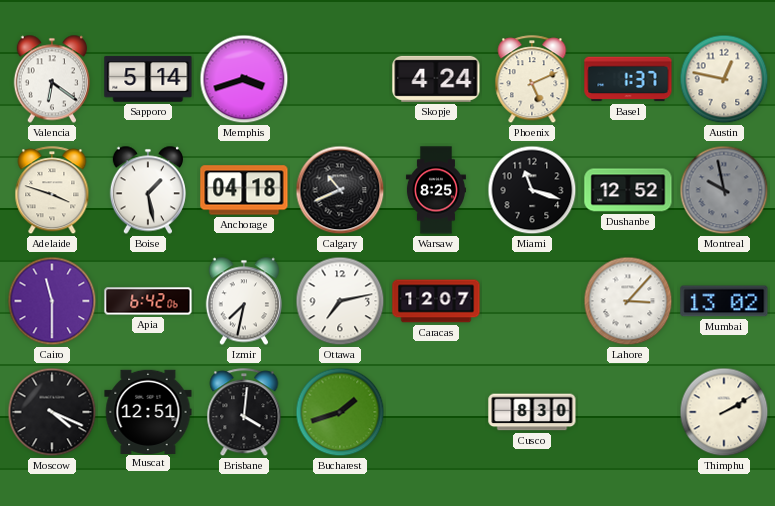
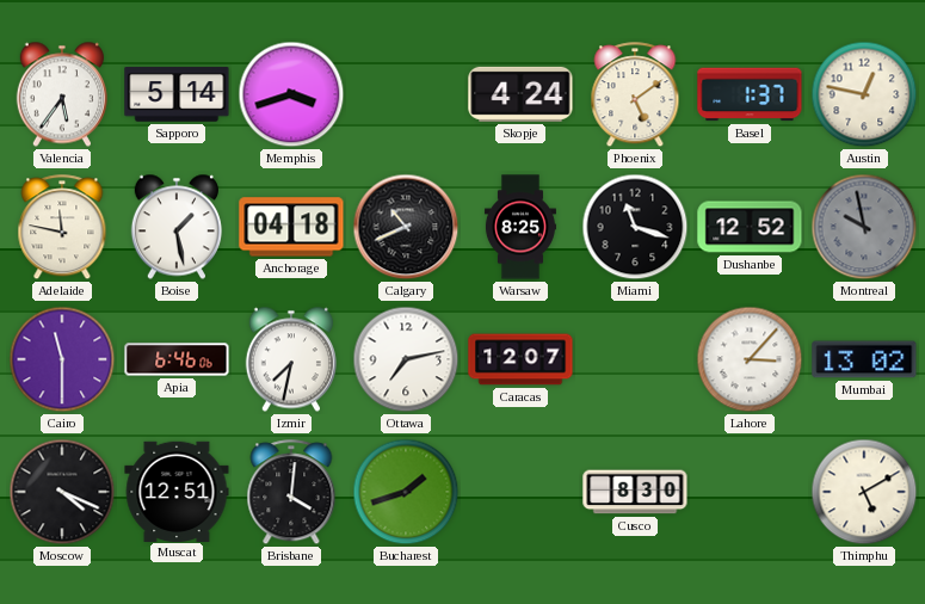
Valencia: 6:21 -> 5:36
Phoenix: 5:11 -> 5:09
Adelaide: 3:48 -> 11:47
Apia: 6:42 -> 6:46
Thimphu: 2:10 -> 5:10
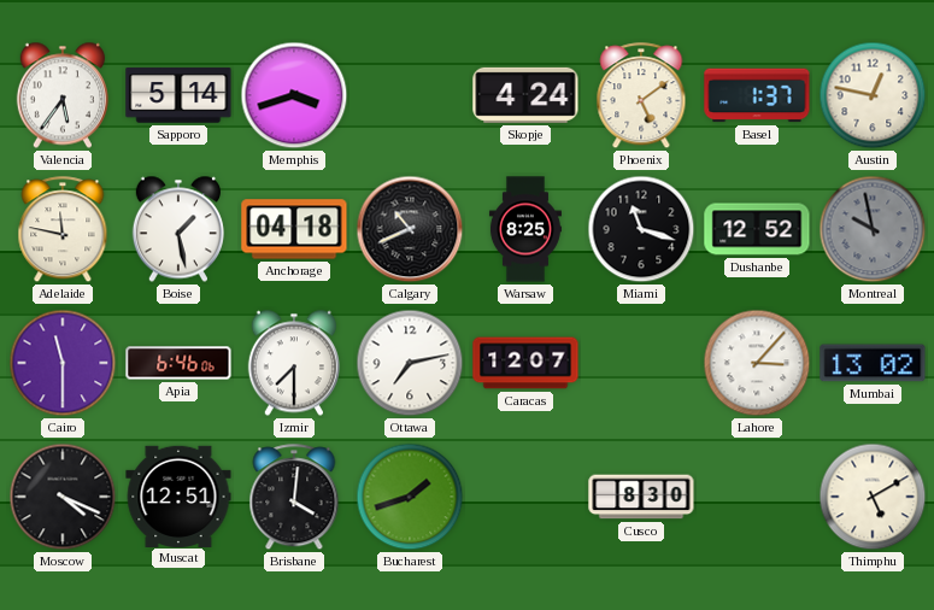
Izmir: 7:32 -> 7:30
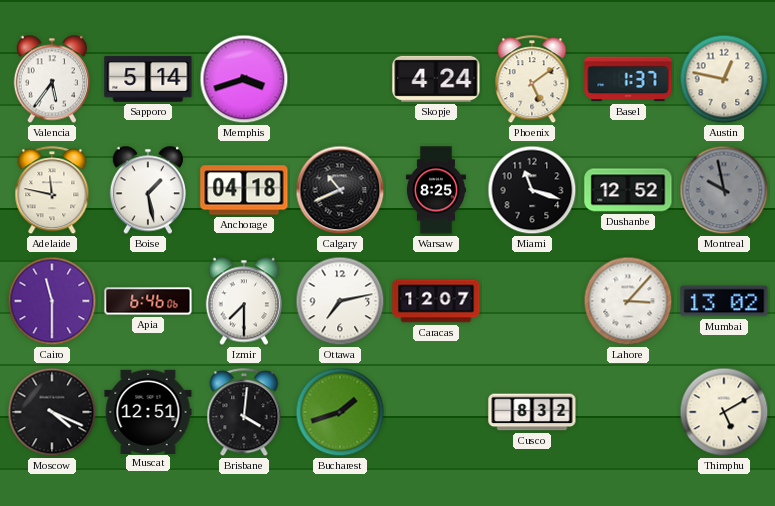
Cusco: 8:30 -> 8:32
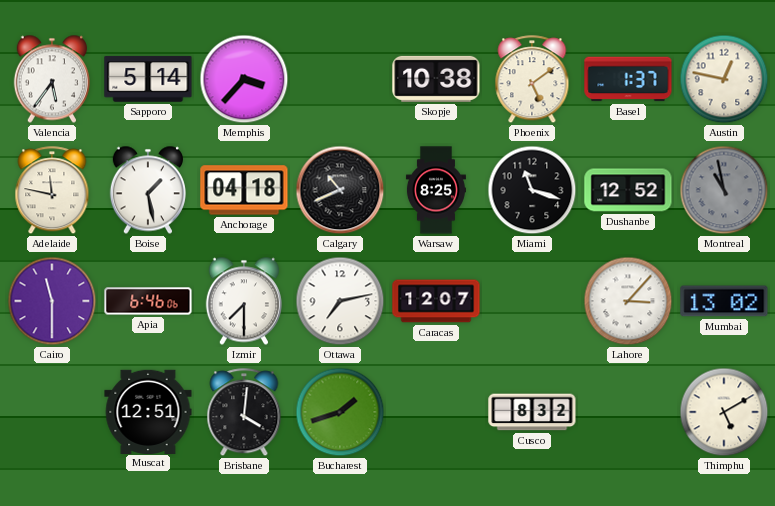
Memphis: 3:42 -> 3:37
Skopje: 4:24 -> 10:38
Montreal: 9:58 -> 10:58
Moscow: 4:19 -> none
